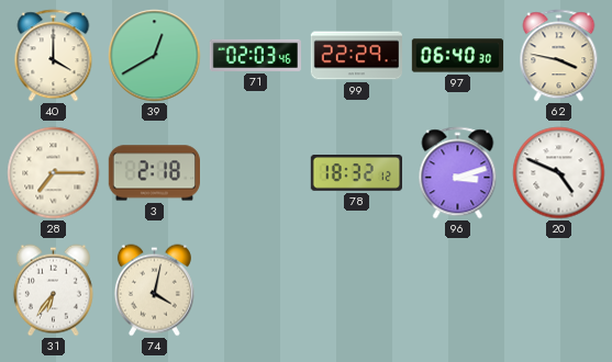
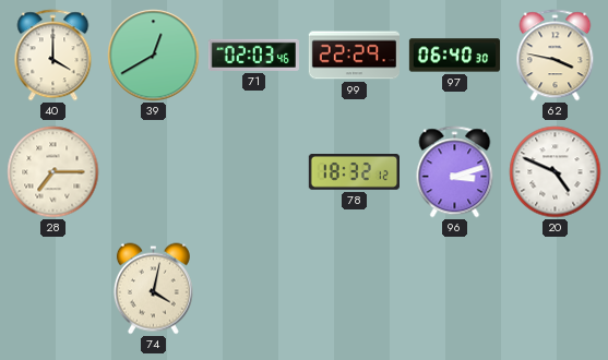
3: 2:18 -> none
31: 6:36 -> none
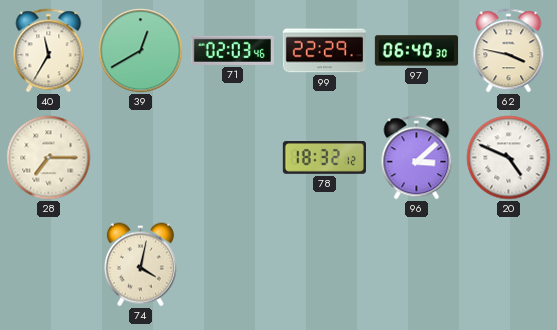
40: 4:00 -> 11:35
96: 3:12 -> 3:08
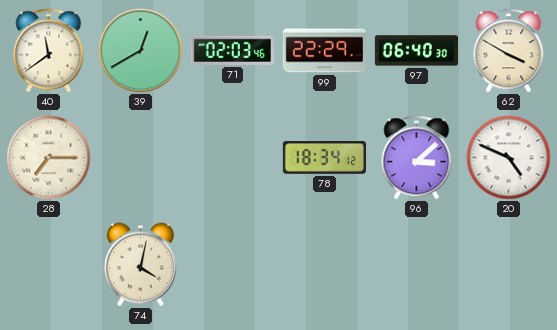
40: 11:35 -> 11:39
62: 3:47 -> 3:50
78: 18:32 -> 18:34
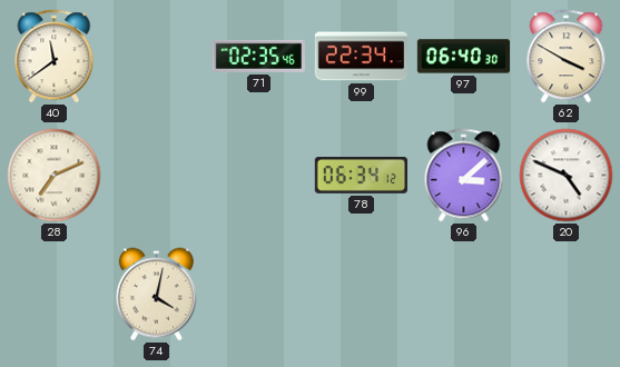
39: 12:40 -> none
71: 02:03 -> 02:35
99: 22:29 -> 22:34
28: 7:15 -> 7:11
78: 18:34 -> 06:34
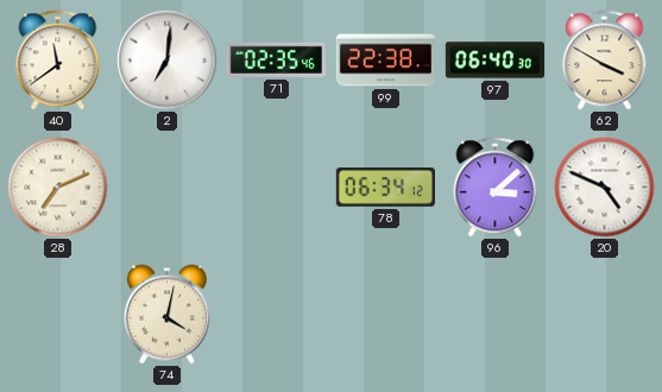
2: none -> 7:01
99: 22:34 -> 22:38
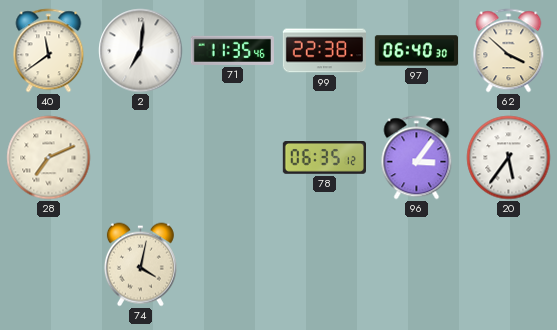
71: 02:35 -> 11:35
62: 3:50 -> 3:52
78: 06:34 -> 06:35
96: 3:08 -> 3:06
20: 4:49 -> 5:36
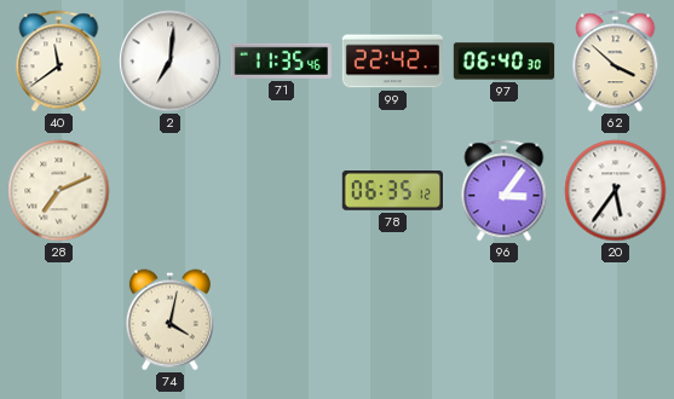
99: 22:38 -> 22:42
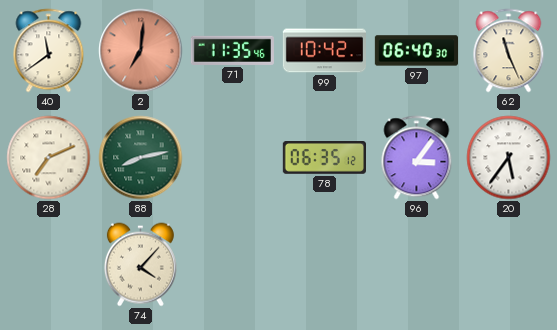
2 dial: white -> salmon
99: 22:42 -> 10:42
62: 3:52 -> 11:26
88: none -> 8:13
74: 4:02 -> 4:07
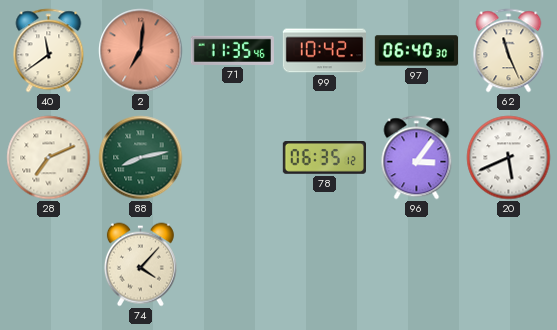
20: 5:36 -> 5:41
